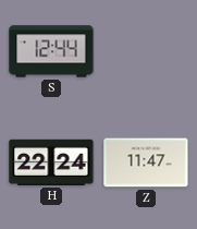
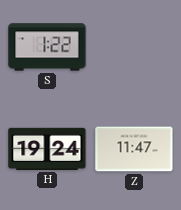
S: 12:44 -> 1:22
H: 22:24 -> 19:24
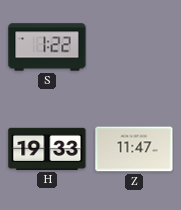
H: 19:24 -> 19:33
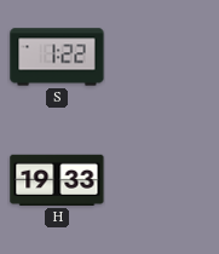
Z: 11:47 -> none
